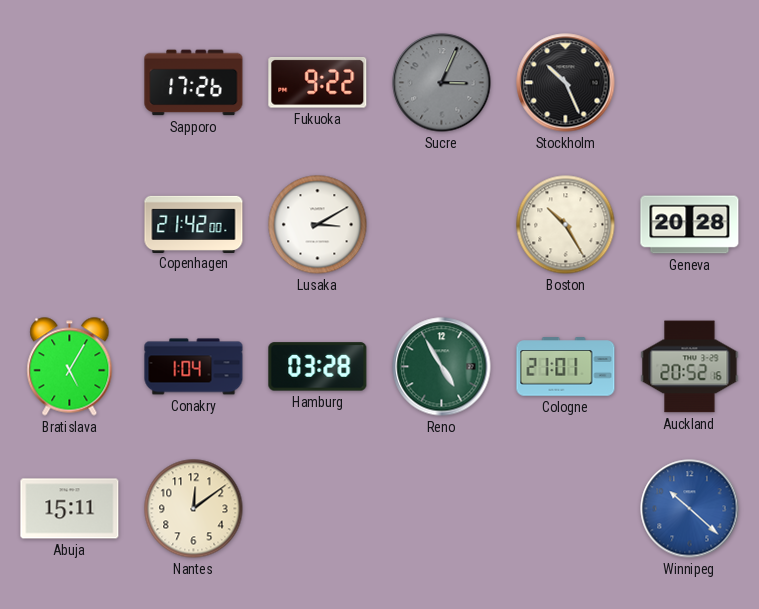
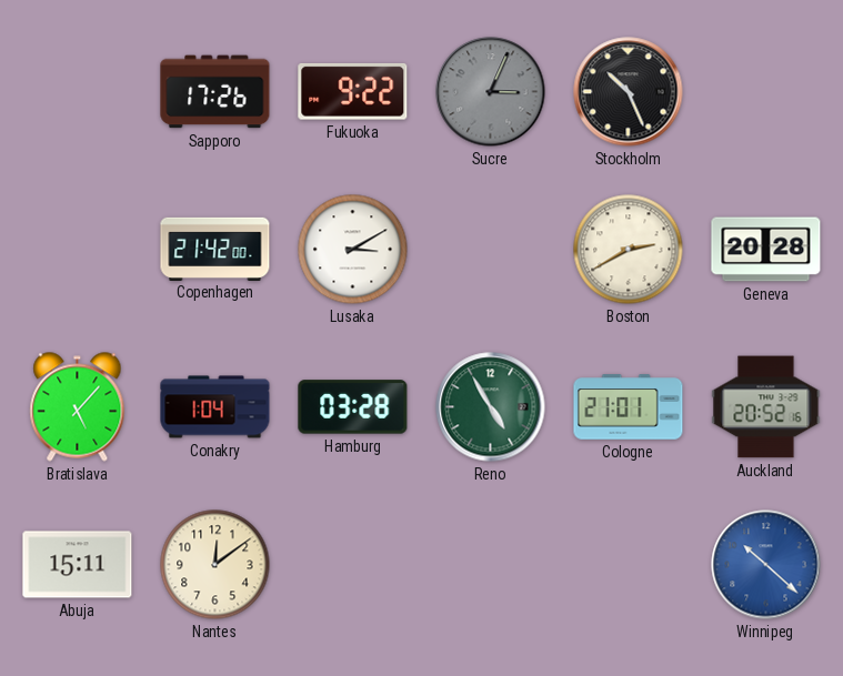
Boston: 10:25 -> 2:40
Bratislava: 5:05 -> 5:07
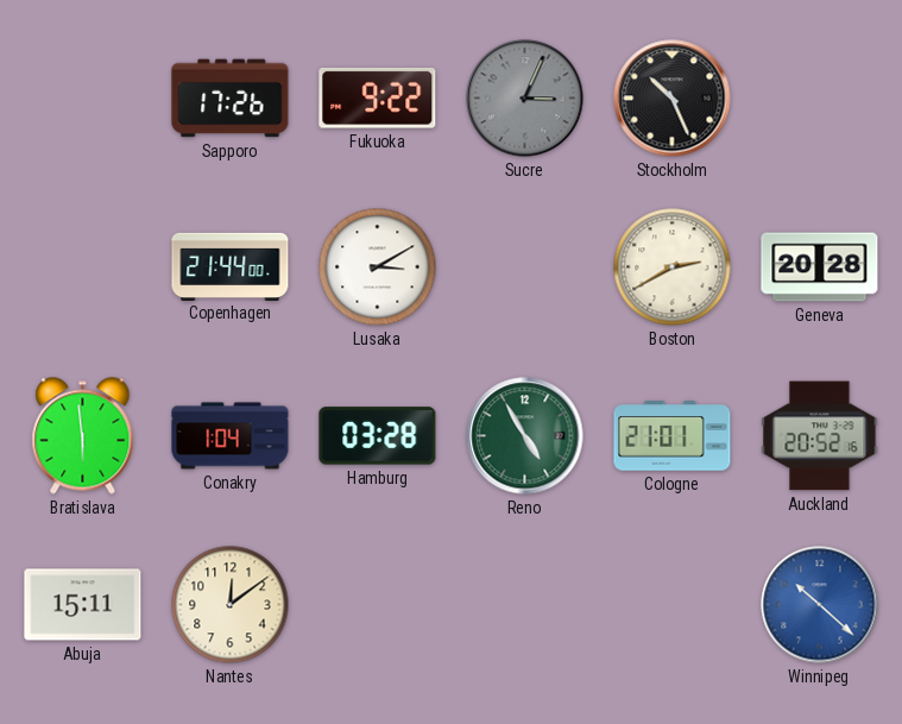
Copenhagen: 21:42 -> 21:44
Bratislava: 5:07 -> 5:59
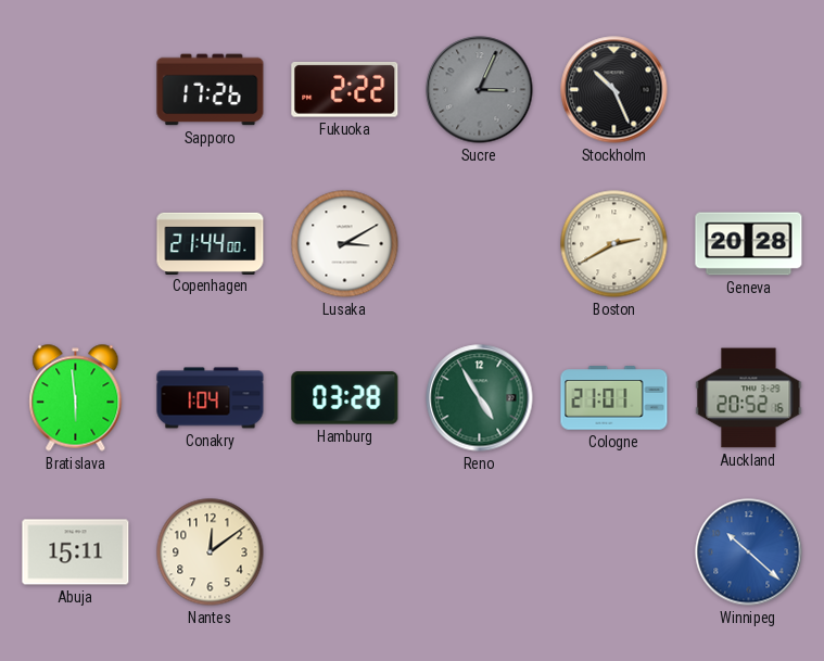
Fukuoka: 9:22 -> 2:22
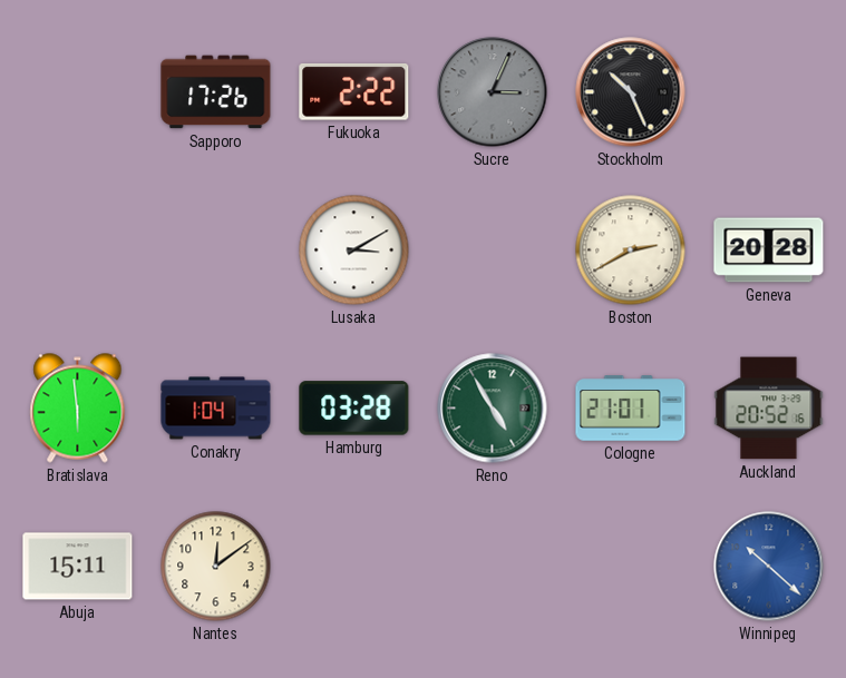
Copenhagen: 21:44 -> none
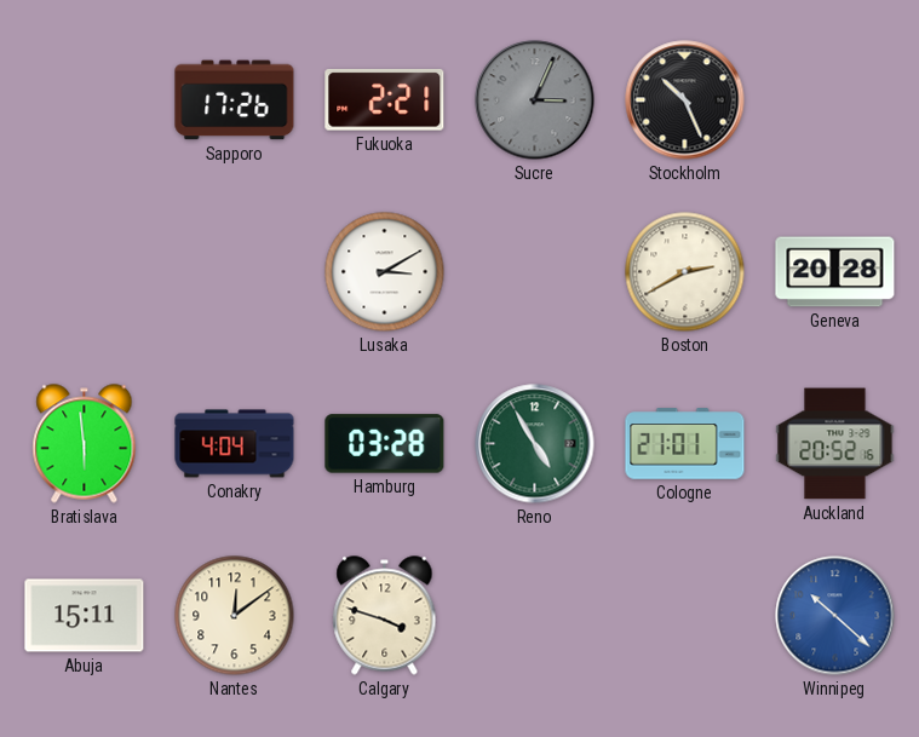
Fukuoka: 2:22 -> 2:21
Conakry: 1:04 -> 4:04
Calgary: none -> 3:48
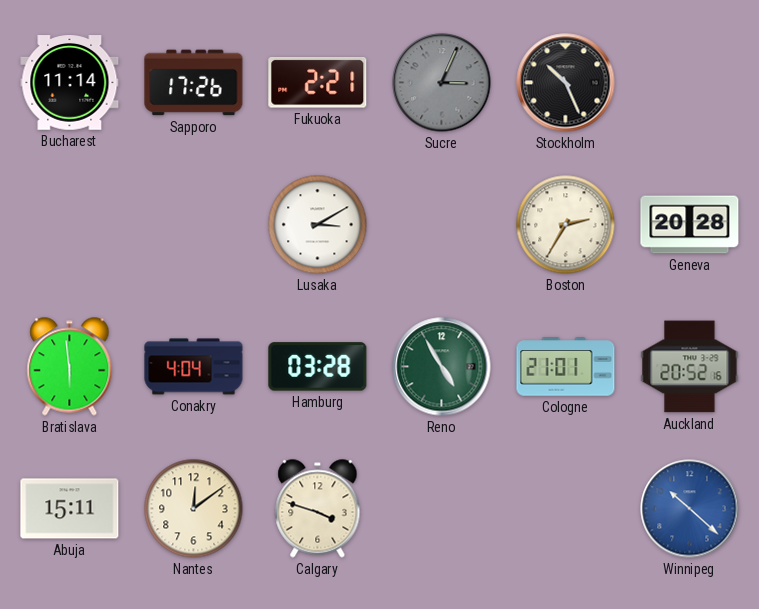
Bucharest: none -> 11:14
Boston: 2:40 -> 2:35
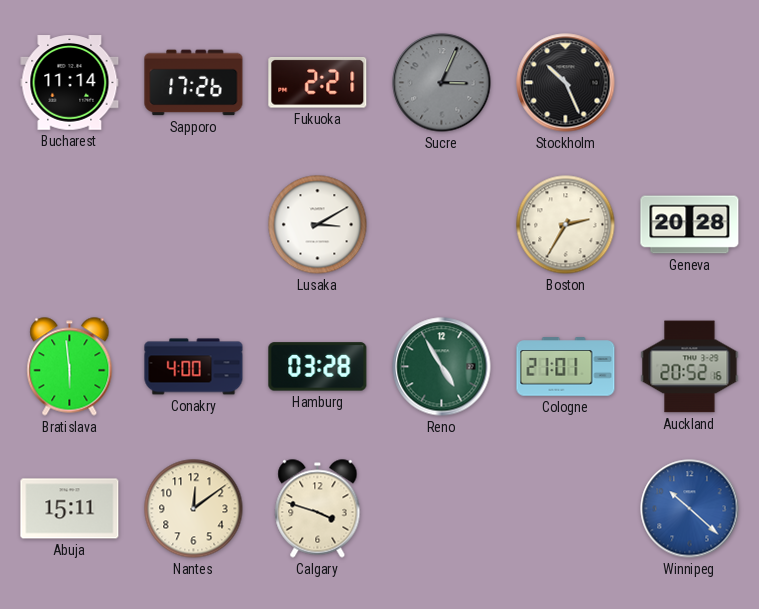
Conakry: 4:04 -> 4:00
